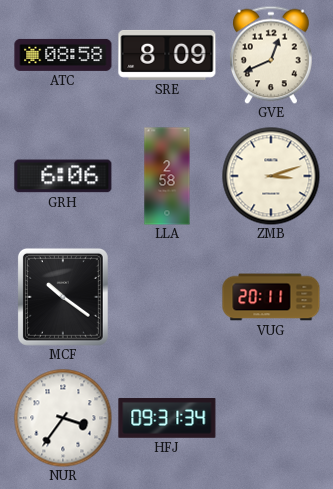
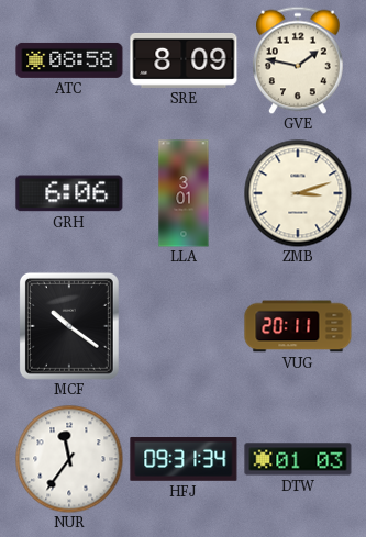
GVE: 12:41 -> 1:47
LLA: 2:58 -> 3:01
NUR: 3:36 -> 11:36
DTW: none -> 01:03
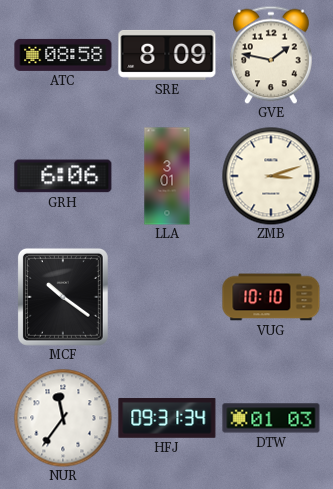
VUG: 20:11 -> 10:10
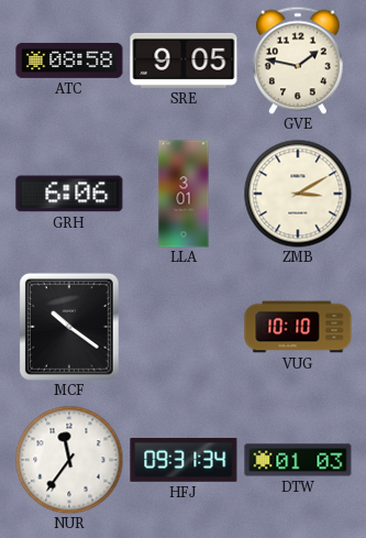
SRE: 8:09 -> 9:05
ZMB: 3:12 -> 3:10
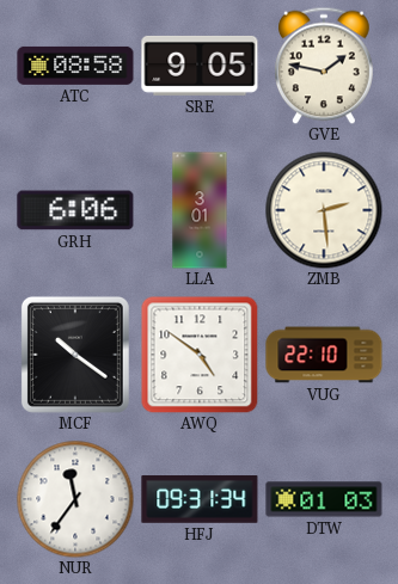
ZMB: 3:10 -> 2:29
AWQ: none -> 4:51
VUG: 10:10 -> 22:10
